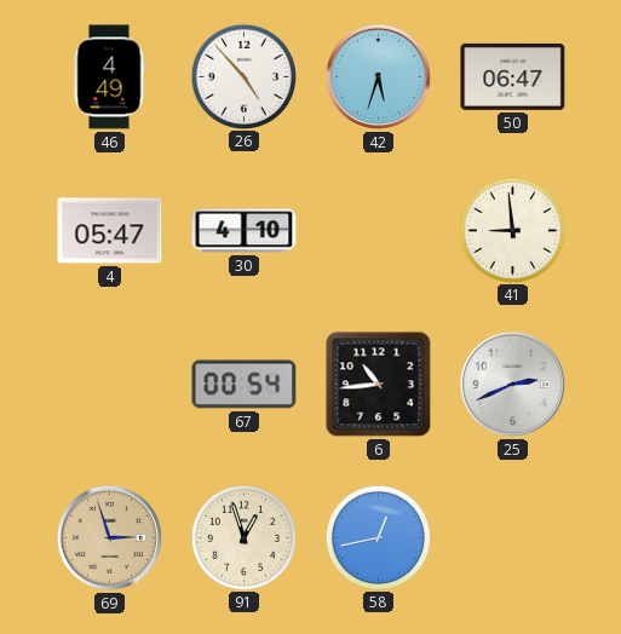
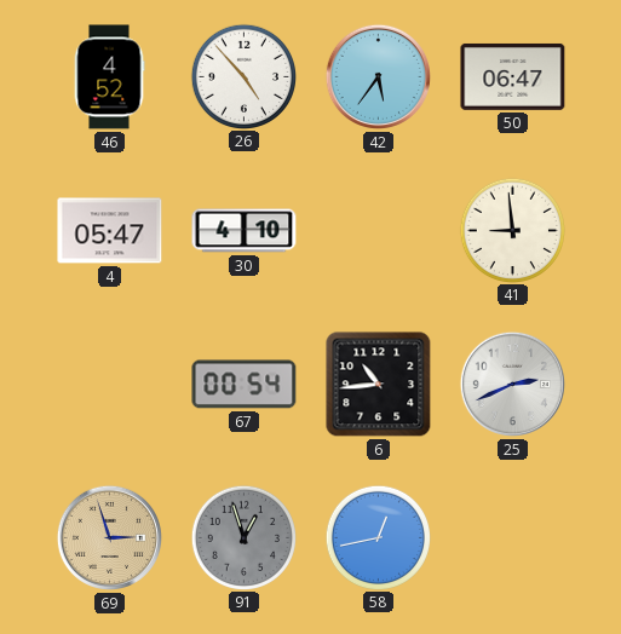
46: 4:49 -> 4:52
42: 5:33 -> 5:36
91 dial: cream -> grey
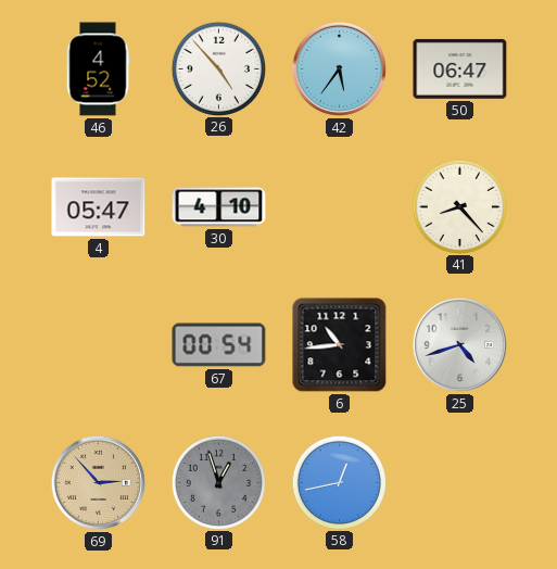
41: 8:59 -> 8:23
25: 2:41 -> 4:42
69: 2:57 -> 2:53
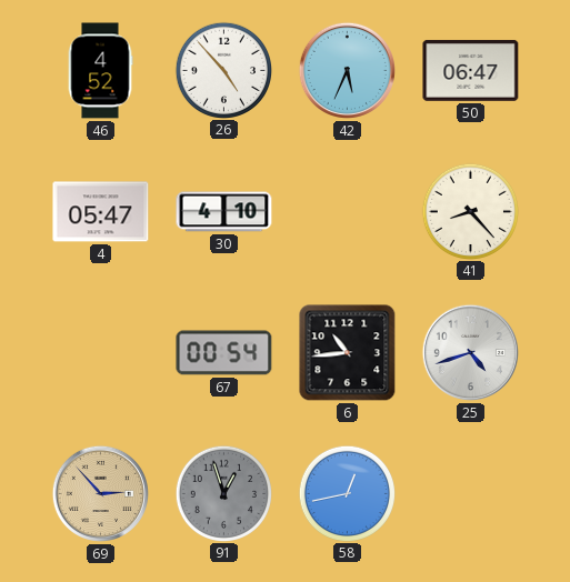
42: 5:36 -> 5:34
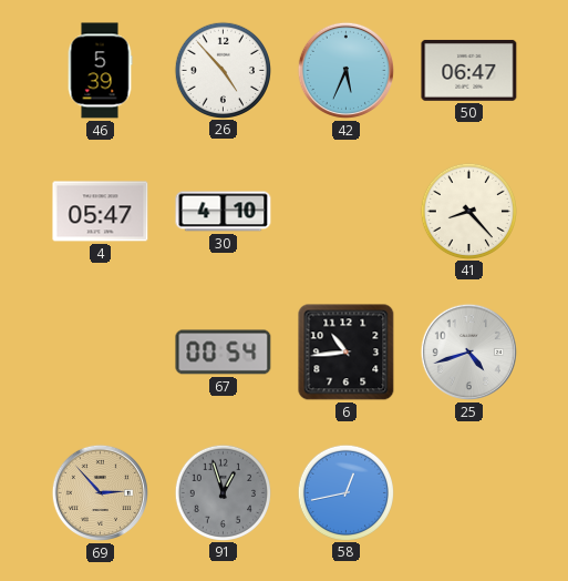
46: 4:52 -> 5:39
